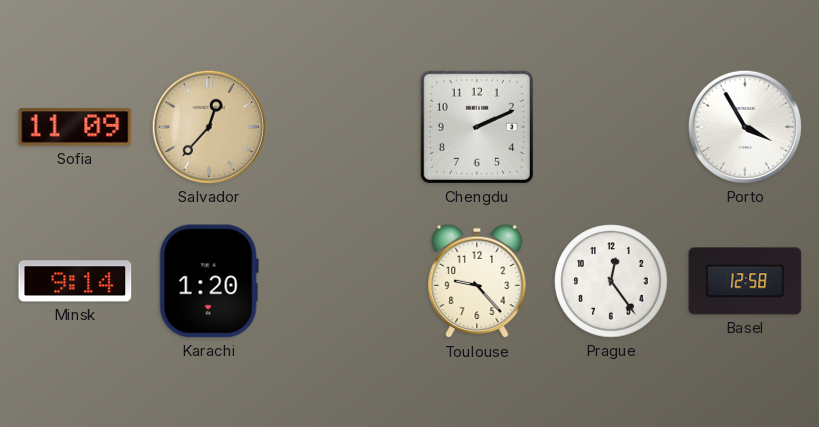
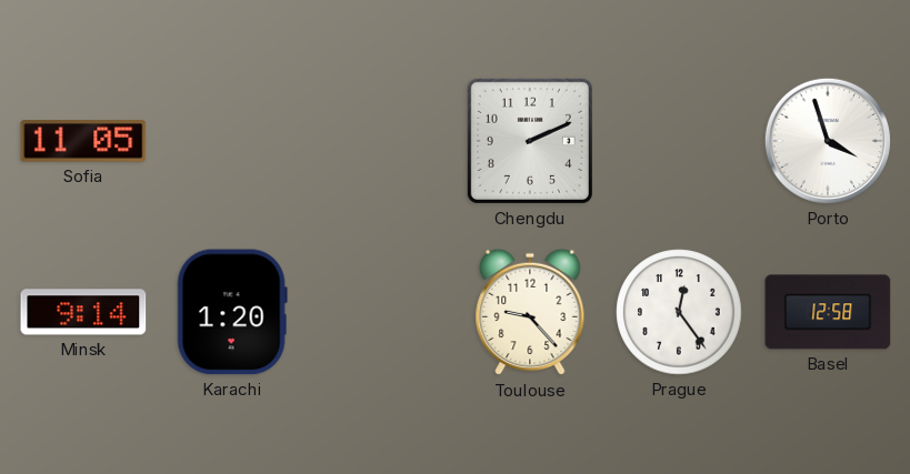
Sofia: 11:09 -> 11:05
Salvador: 12:37 -> none
Porto: 3:55 -> 3:57
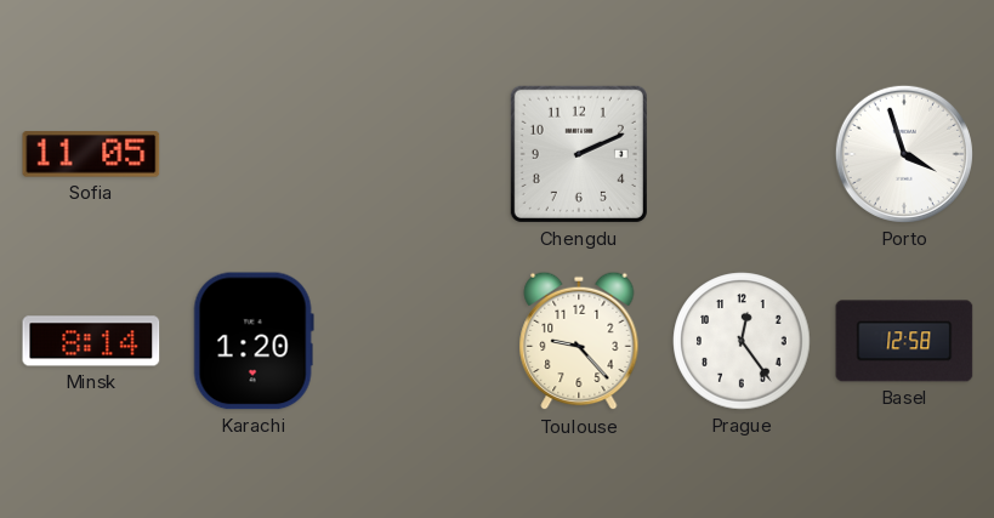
Minsk: 9:14 -> 8:14
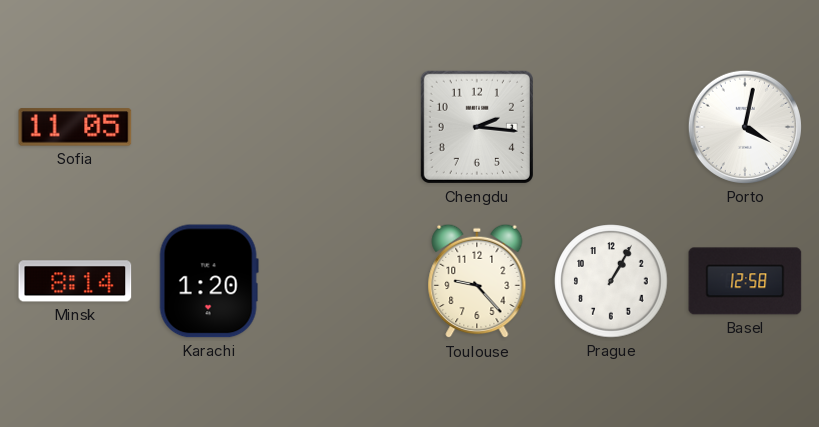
Chengdu: 2:11 -> 2:16
Porto: 3:57 -> 4:02
Prague: 12:24 -> 1:05
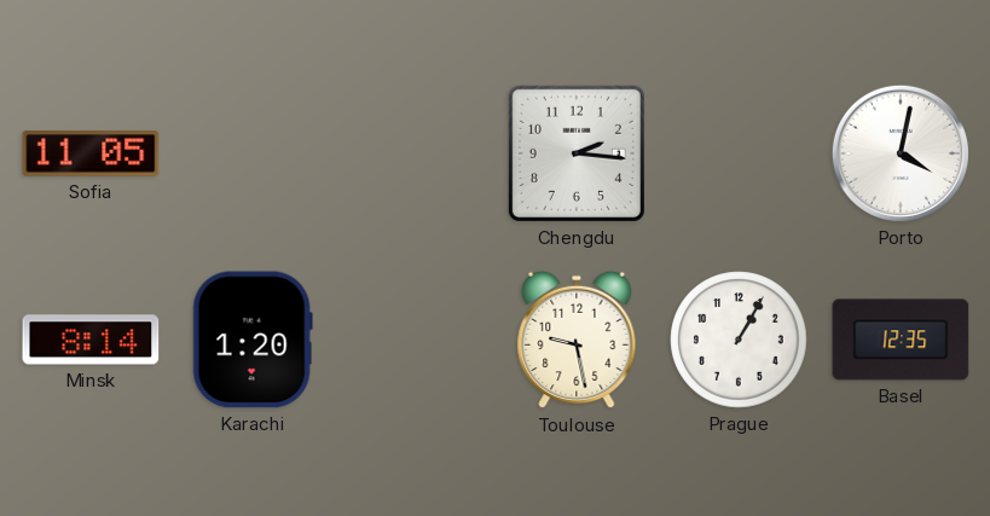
Toulouse: 9:23 -> 9:28
Basel: 12:58 -> 12:35
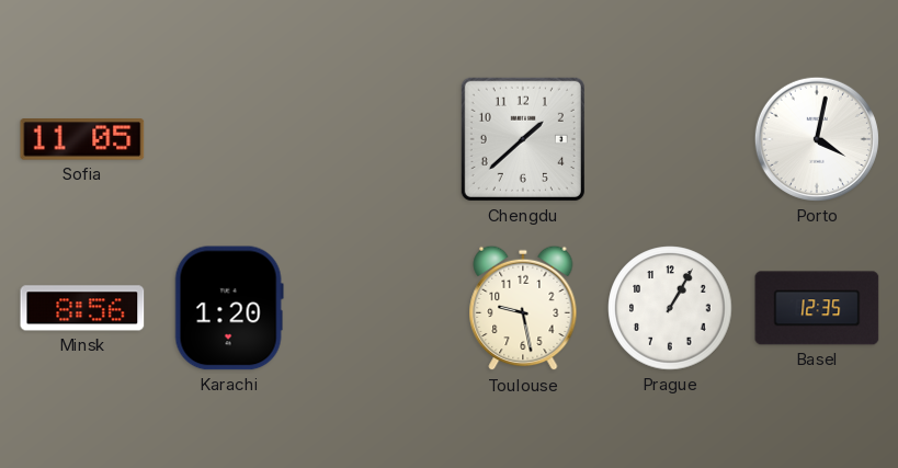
Chengdu: 2:16 -> 1:38
Minsk: 8:14 -> 8:56
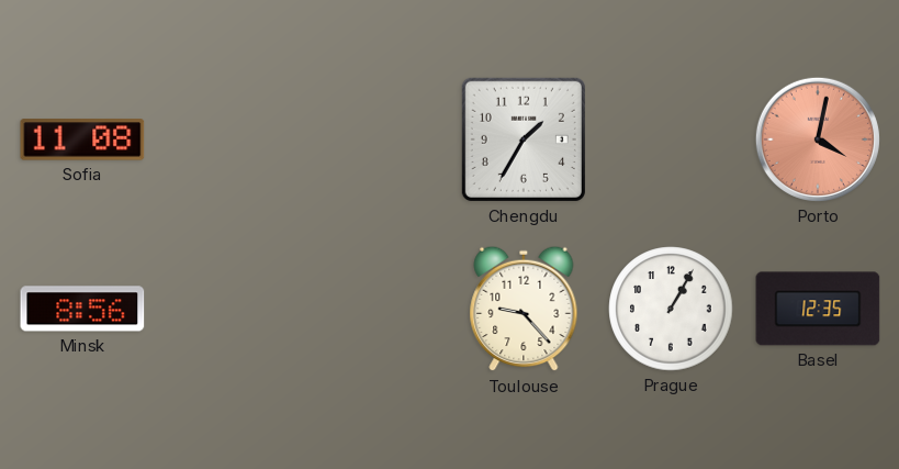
Sofia: 11:05 -> 11:08
Chengdu: 1:38 -> 1:35
Porto dial: white -> salmon
Karachi: 1:20 -> none
Toulouse: 9:28 -> 9:23
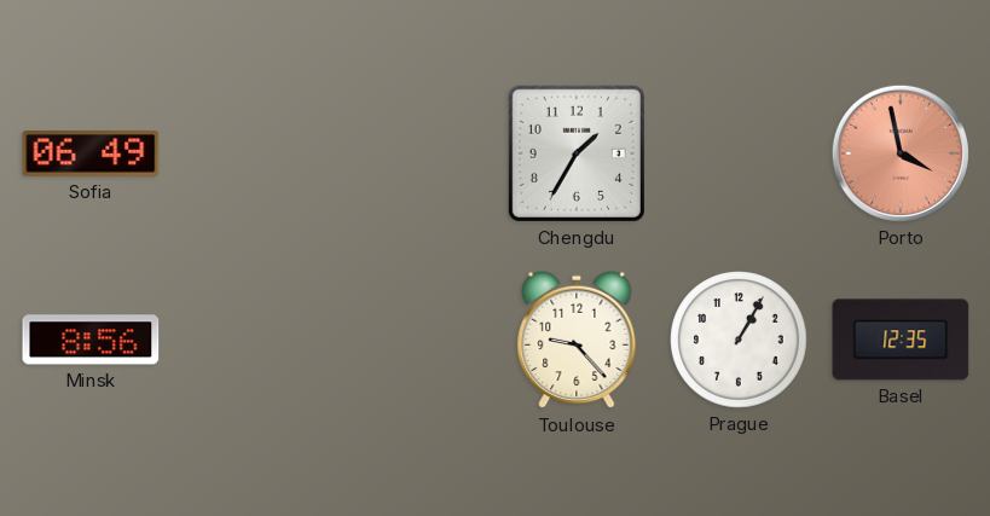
Sofia: 11:08 -> 06:49
Porto: 4:02 -> 3:58
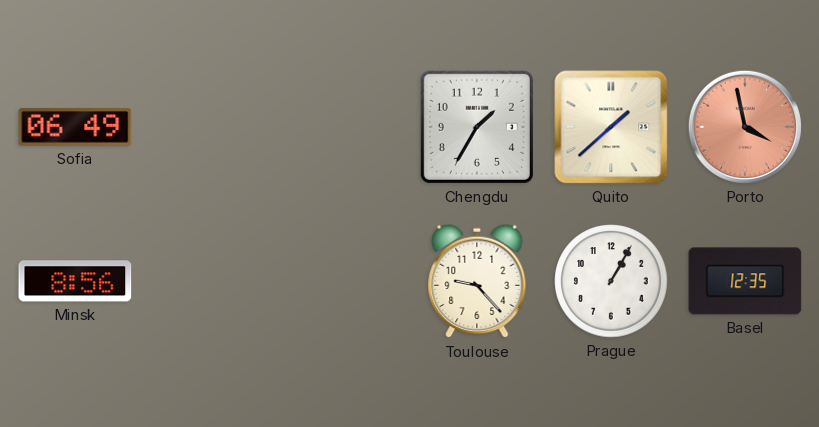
Quito: none -> 1:38
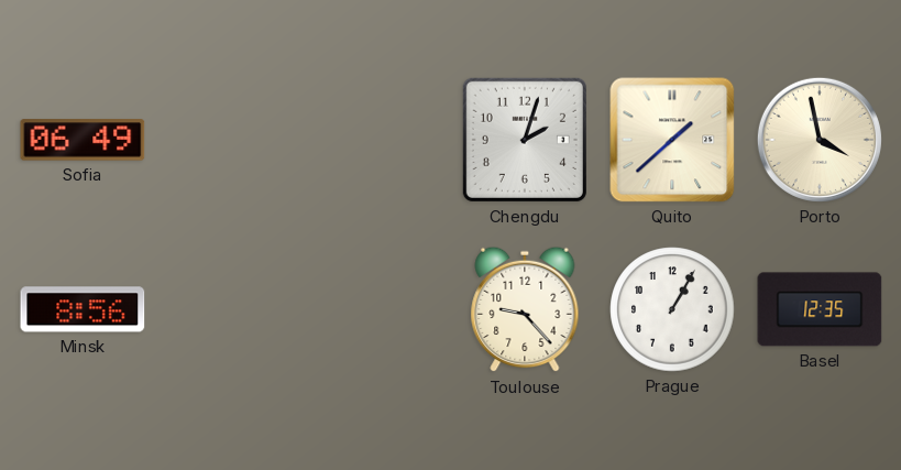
Chengdu: 1:35 -> 2:03
Porto dial: salmon -> cream
